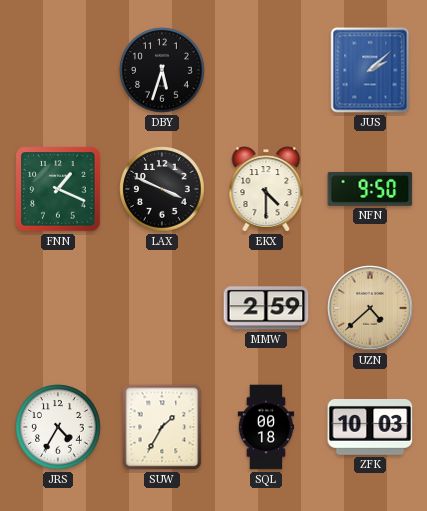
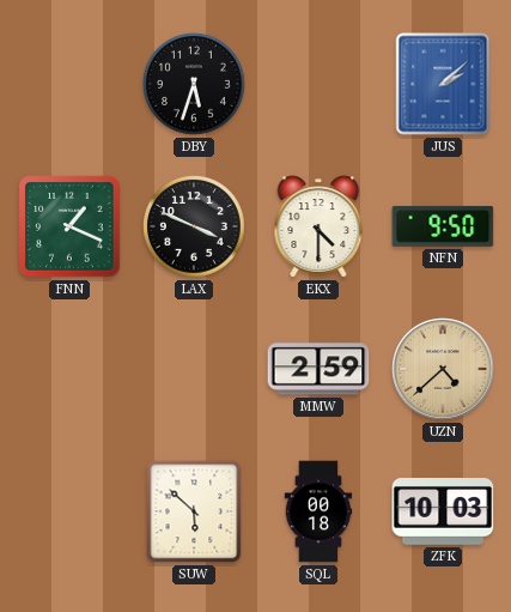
JRS: 4:35 -> none
SUW: 1:35 -> 5:52
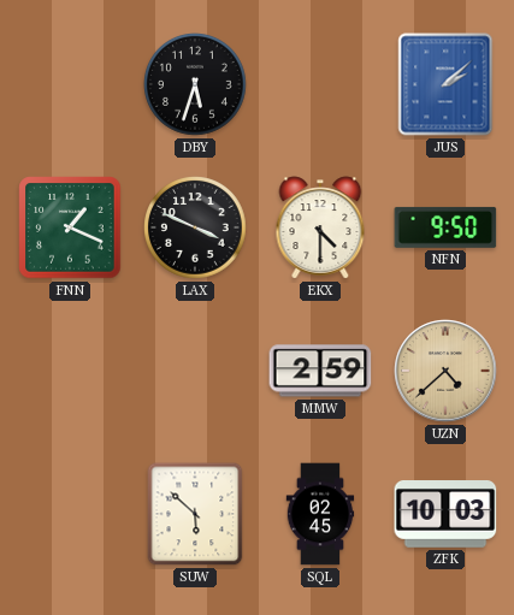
SQL: 00:18 -> 02:45
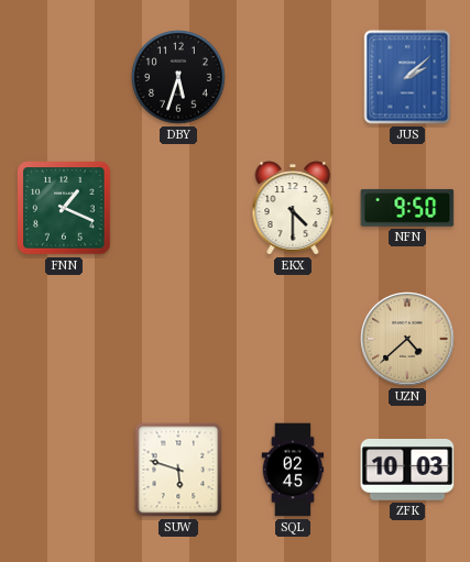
LAX: 3:49 -> none
MMW: 2:59 -> none
SUW: 5:52 -> 5:48
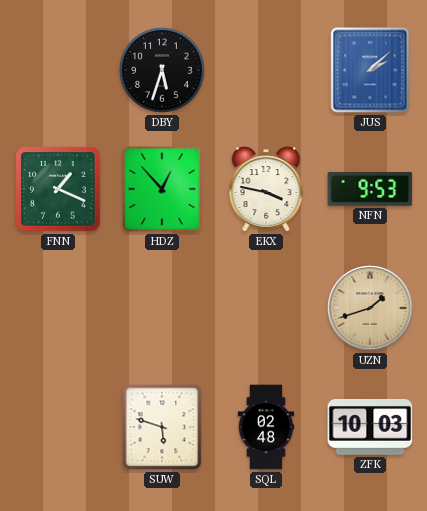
HDZ: none -> 12:53
EKX: 4:30 -> 3:47
NFN: 9:50 -> 9:53
UZN: 4:38 -> 1:42
SQL: 02:45 -> 02:48
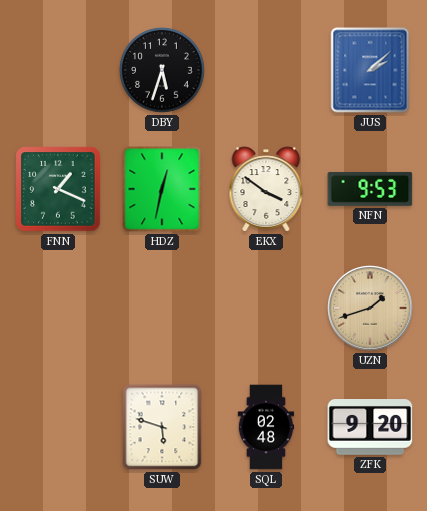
HDZ: 12:53 -> 12:32
EKX: 3:47 -> 3:51
ZFK: 10:03 -> 9:20
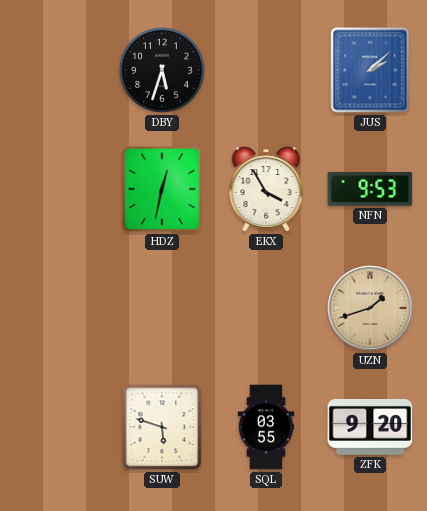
FNN: 1:19 -> none
EKX: 3:51 -> 3:55
SQL: 02:48 -> 03:55
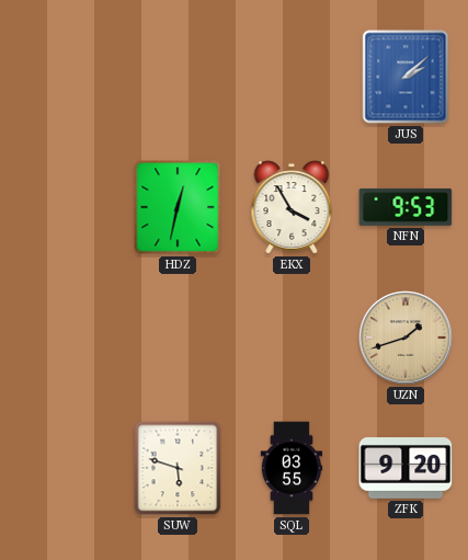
DBY: 5:33 -> none
